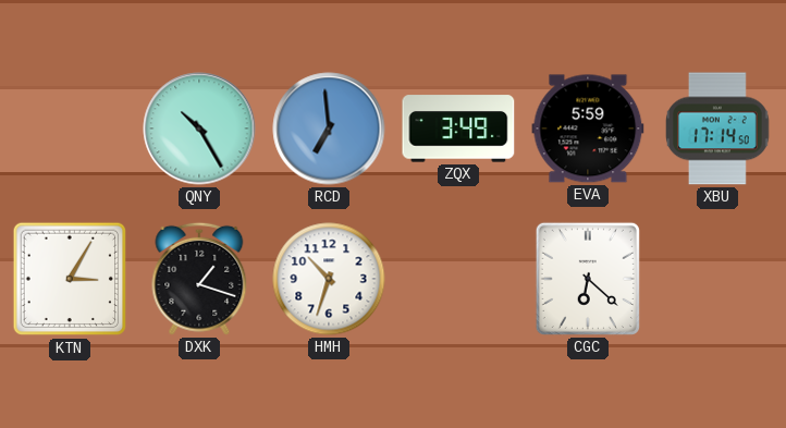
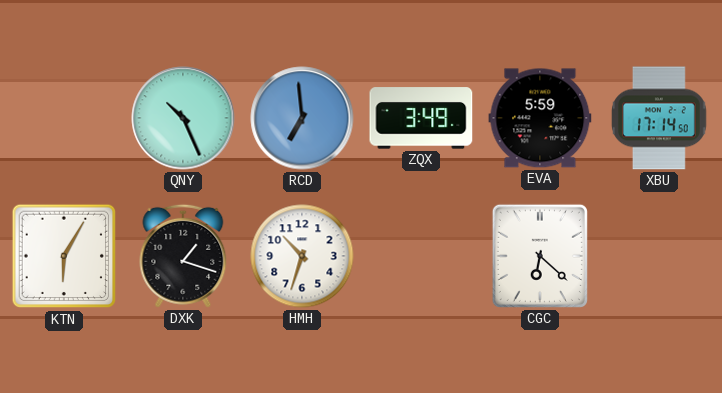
QNY: 10:25 -> 10:26
KTN: 3:05 -> 6:05
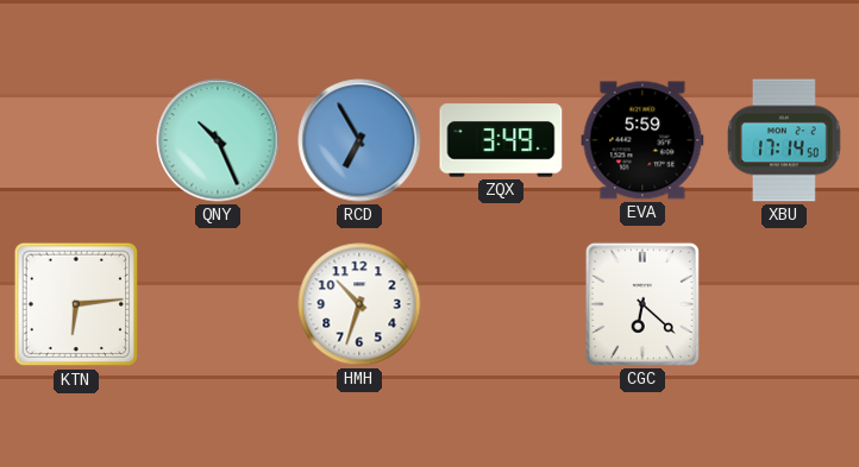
RCD: 6:59 -> 6:55
KTN: 6:05 -> 6:14
DXK: 1:18 -> none
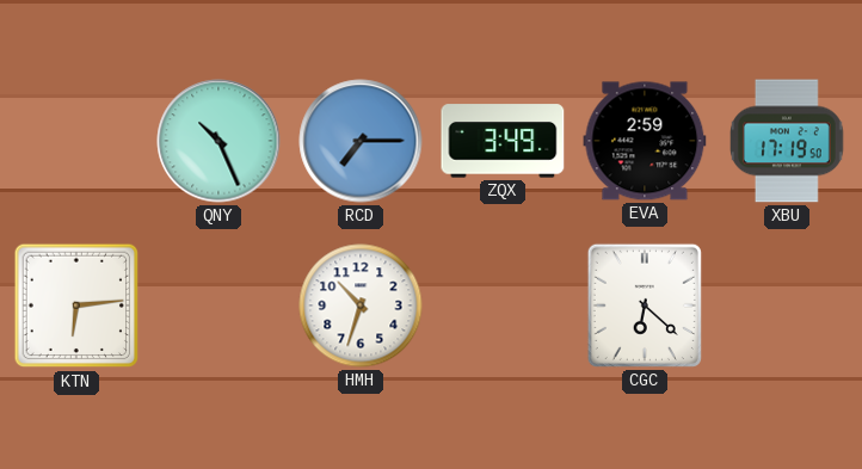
RCD: 6:55 -> 7:15
EVA: 5:59 -> 2:59
XBU: 17:14 -> 17:19
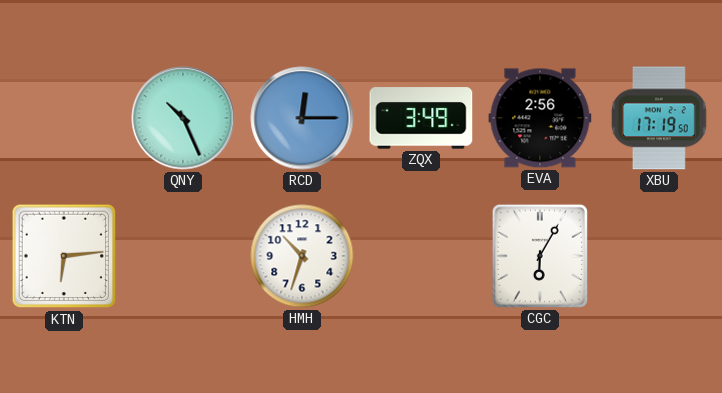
RCD: 7:15 -> 12:15
EVA: 2:59 -> 2:56
CGC: 6:22 -> 6:05
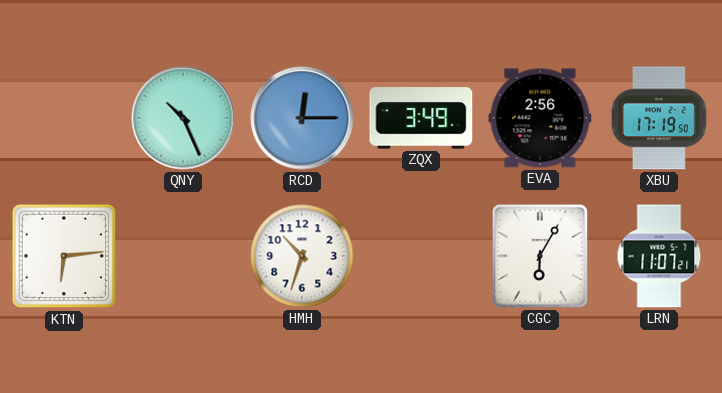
LRN: none -> 11:07
